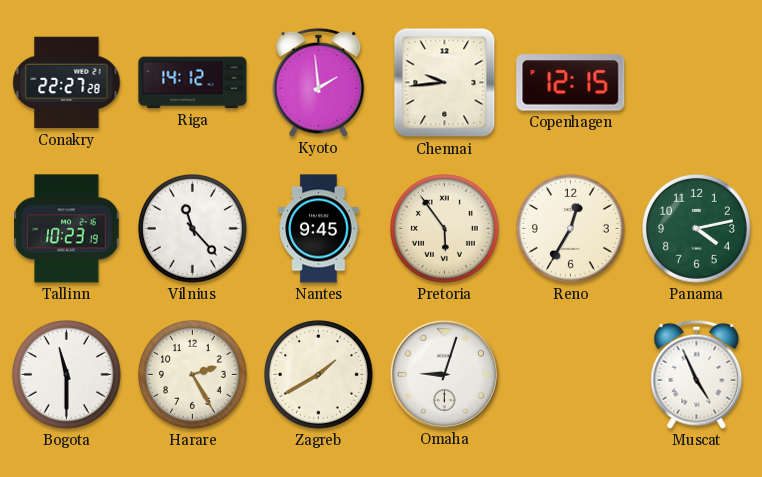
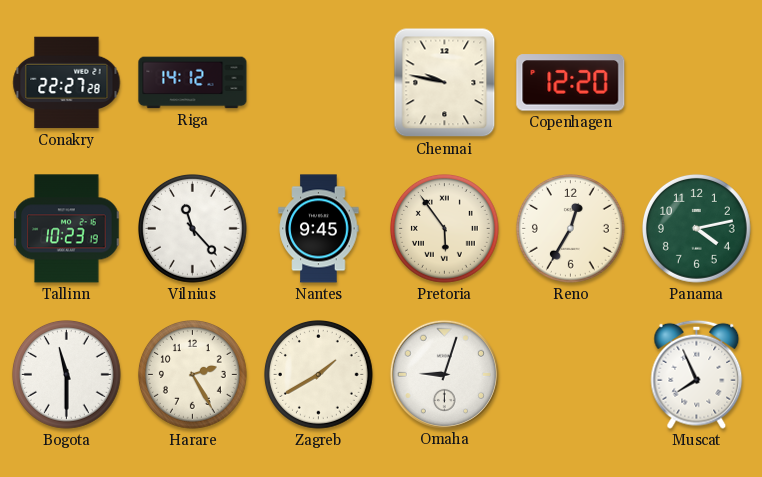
Kyoto: 1:59 -> none
Chennai: 9:44 -> 9:47
Copenhagen: 12:15 -> 12:20
Muscat: 4:56 -> 7:56
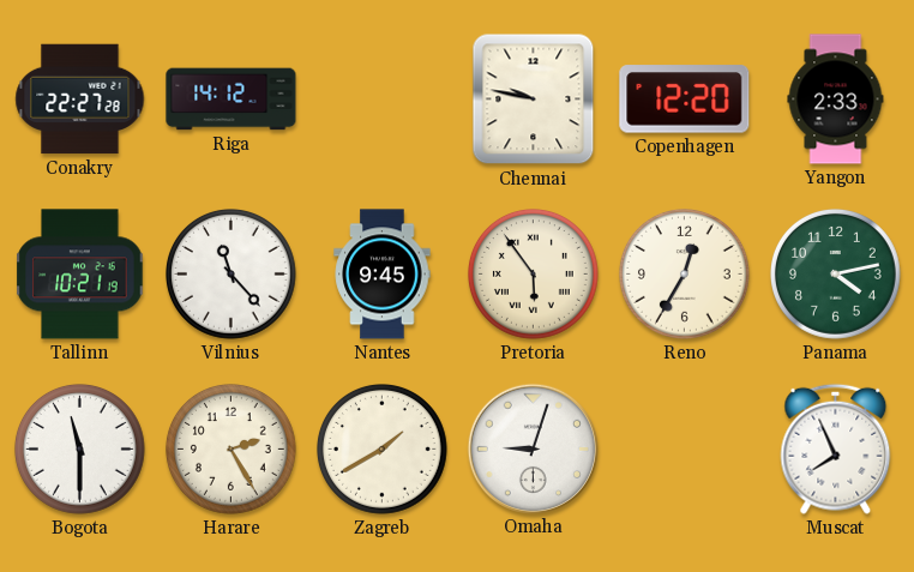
Yangon: none -> 2:33
Tallinn: 10:23 -> 10:21
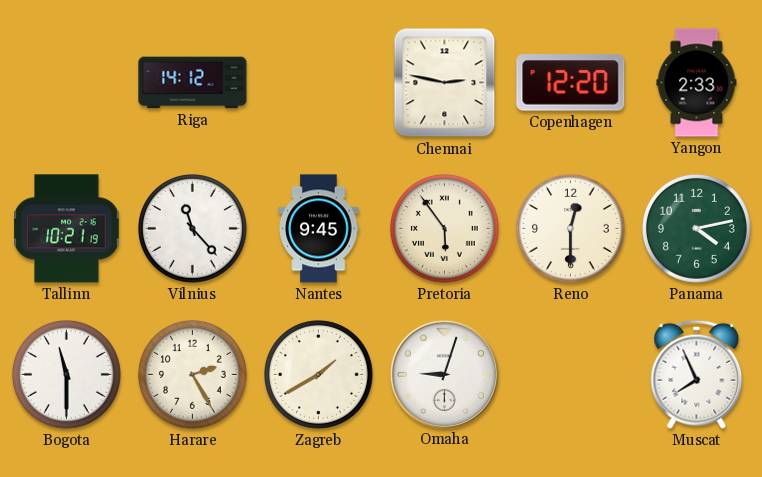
Conakry: 22:27 -> none
Chennai: 9:47 -> 2:47
Reno: 12:35 -> 12:30
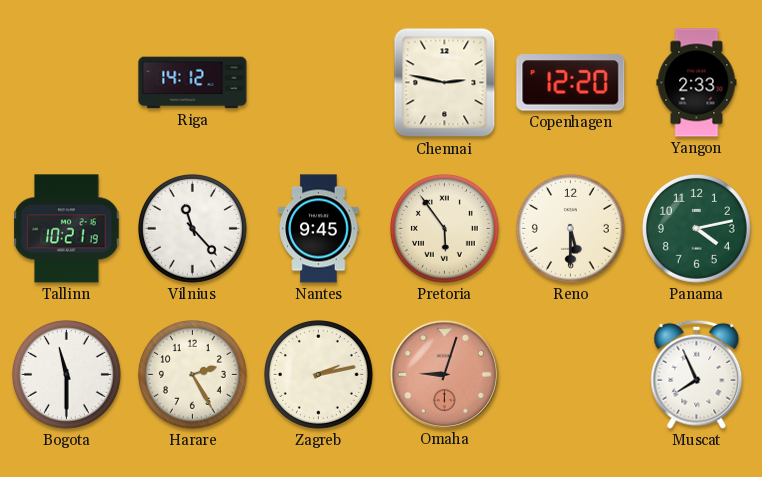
Reno: 12:30 -> 5:30
Zagreb: 1:40 -> 2:13
Omaha dial: white -> salmon
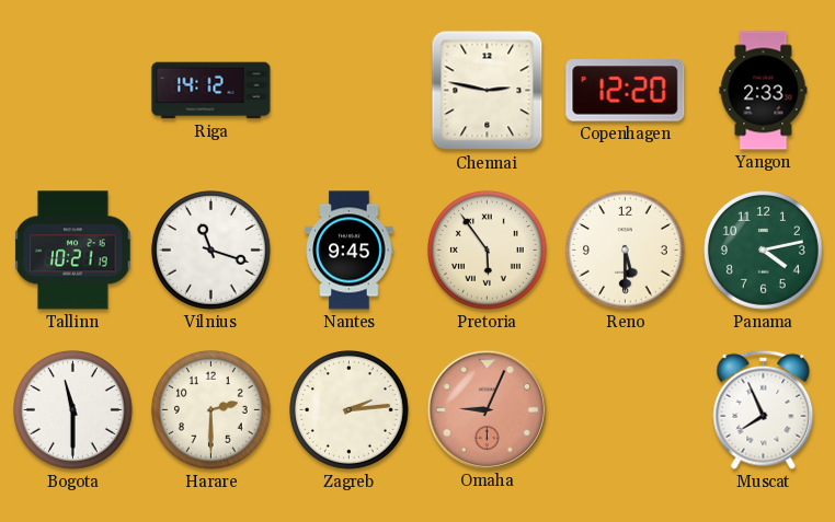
Vilnius: 11:23 -> 11:18
Harare: 2:25 -> 2:30
Zagreb: 2:13 -> 2:14
Omaha: 9:03 -> 9:04
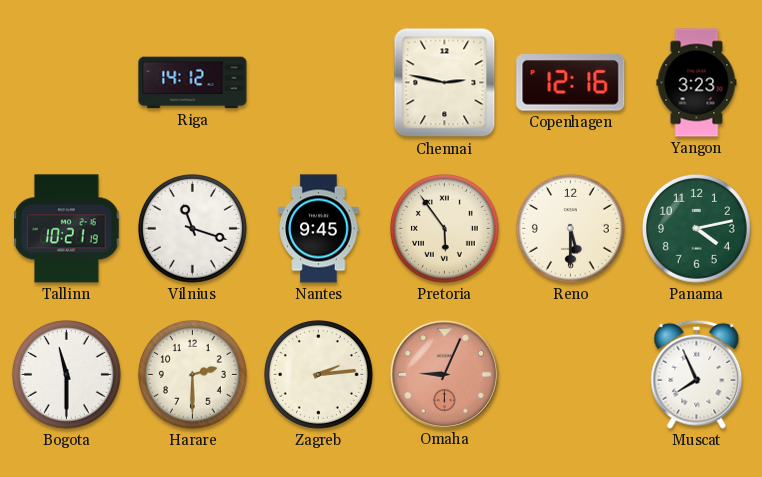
Copenhagen: 12:20 -> 12:16
Yangon: 2:33 -> 3:23
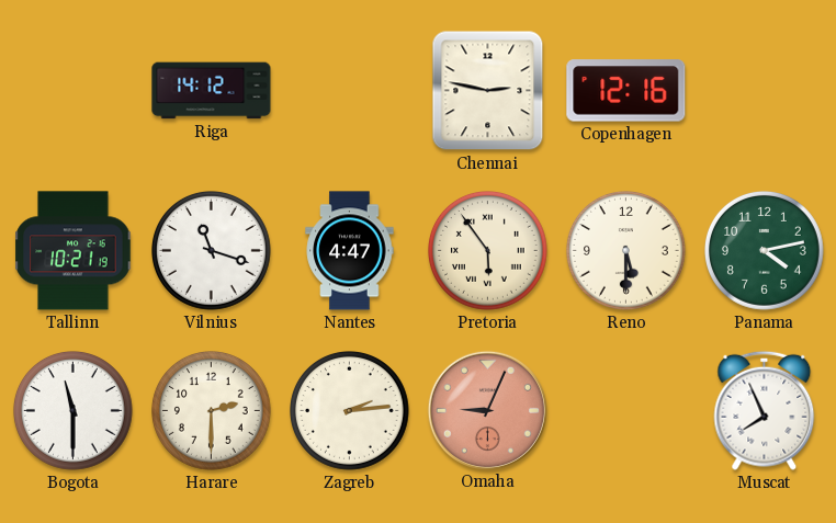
Yangon: 3:23 -> none
Nantes: 9:45 -> 4:47
